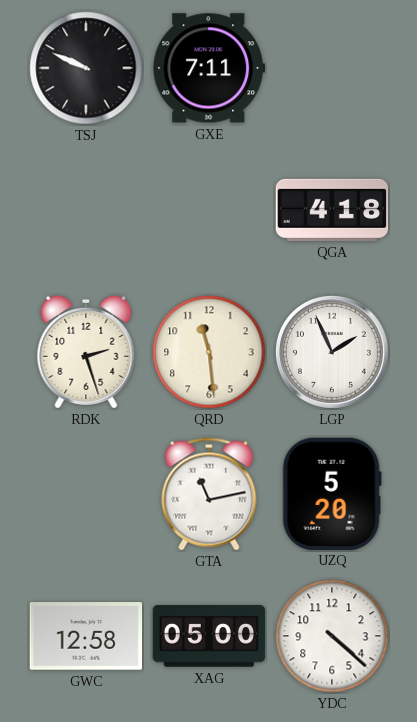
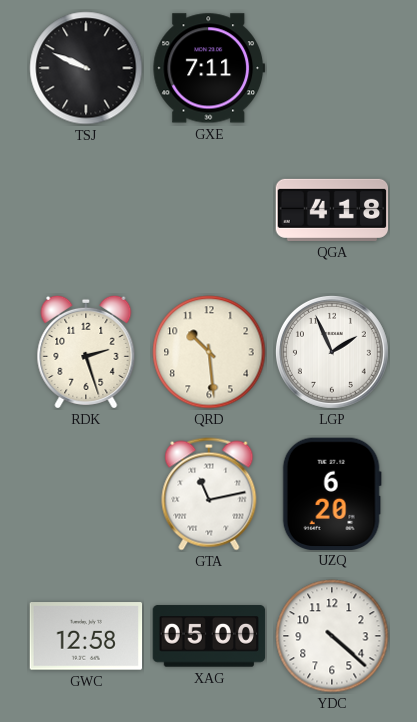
QRD: 11:29 -> 10:29
UZQ: 5:20 -> 6:20
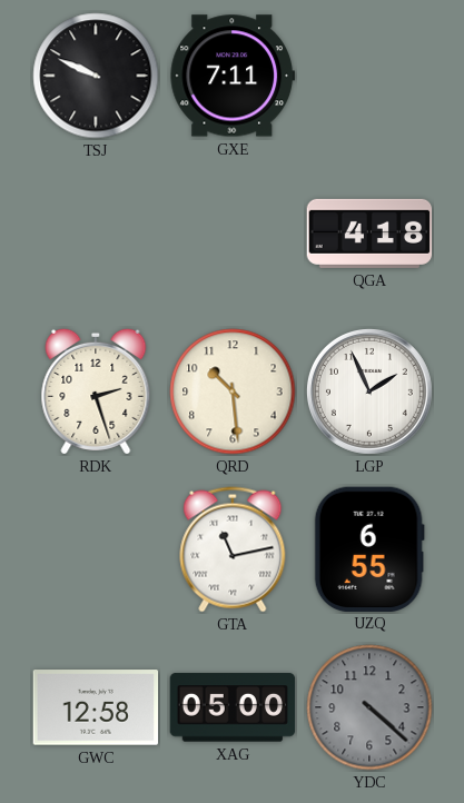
UZQ: 6:20 -> 6:55
YDC dial: white -> grey
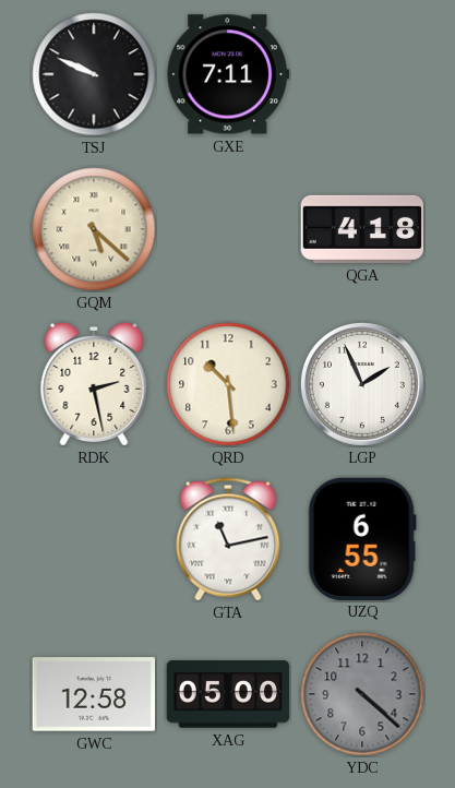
GQM: none -> 5:22
RDK: 2:27 -> 2:28
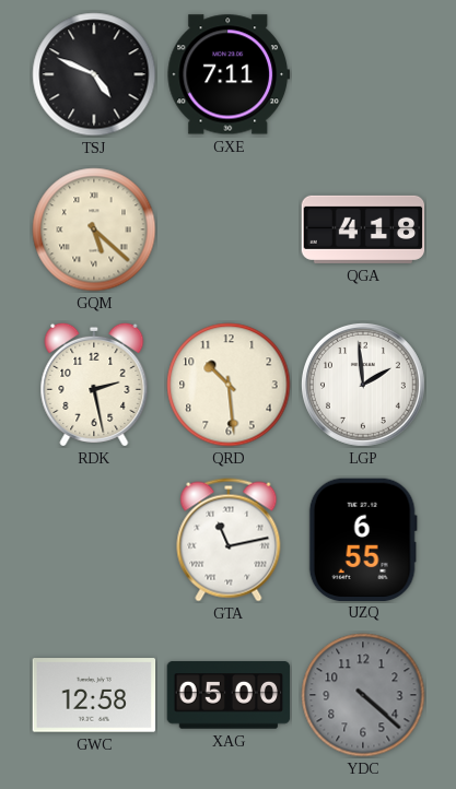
TSJ: 9:49 -> 4:49
LGP: 1:56 -> 1:59
